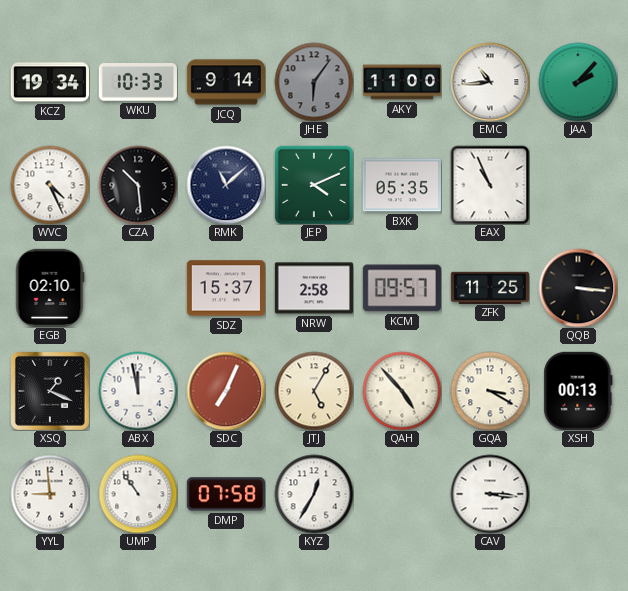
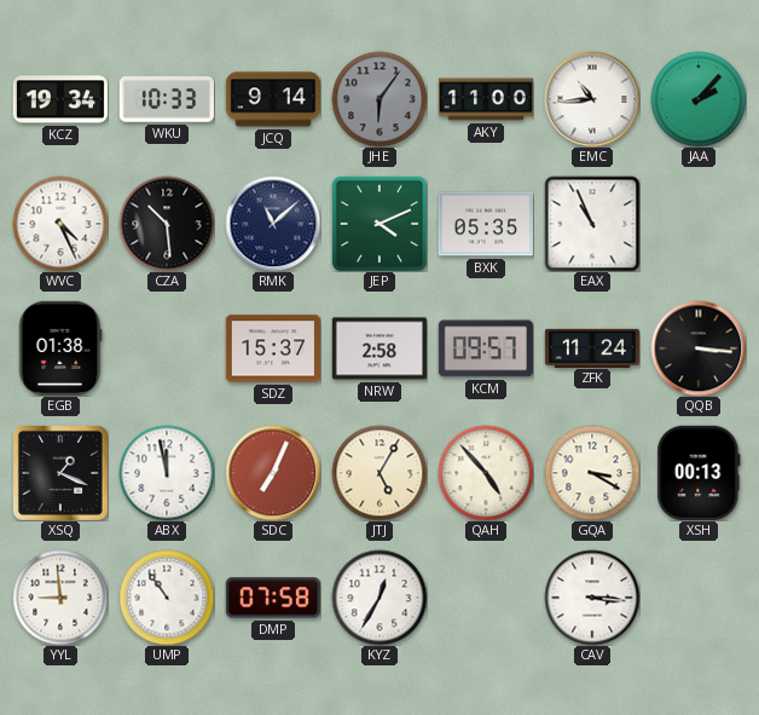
EGB: 02:10 -> 01:38
ZFK: 11:25 -> 11:24
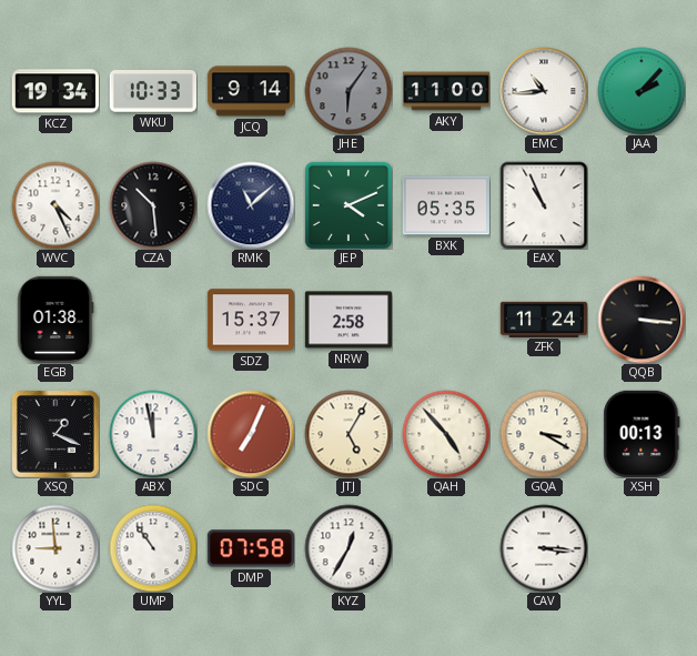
KCM: 09:57 -> none
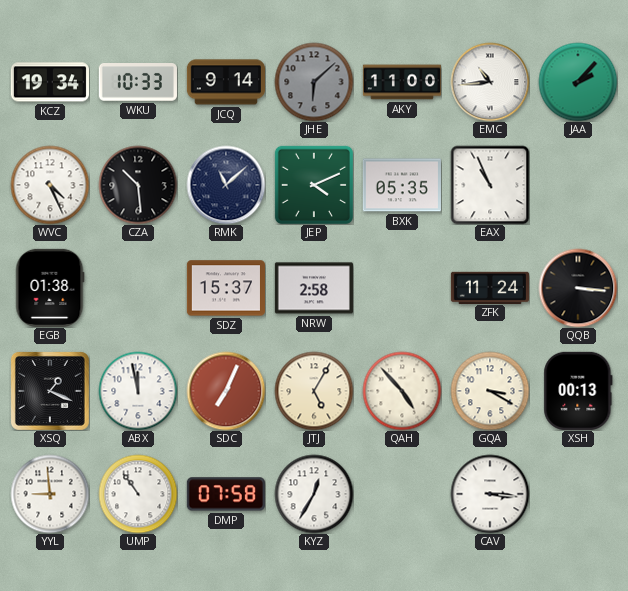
JHE: 6:06 -> 6:08
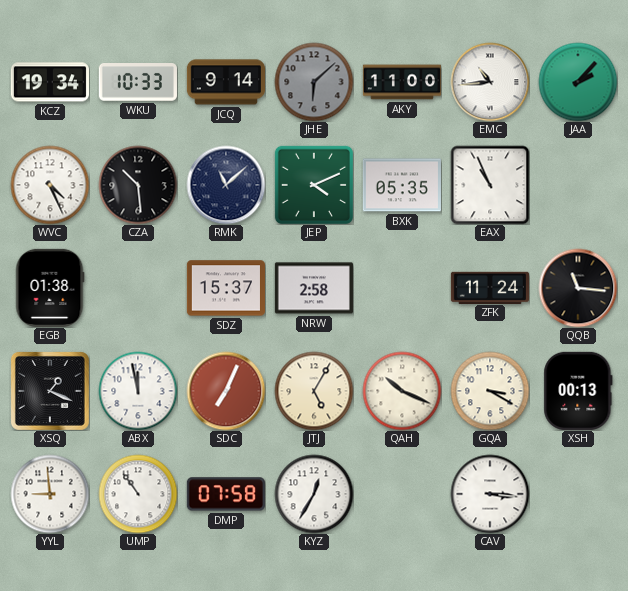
QQB: 3:16 -> 11:16
QAH: 4:53 -> 10:19
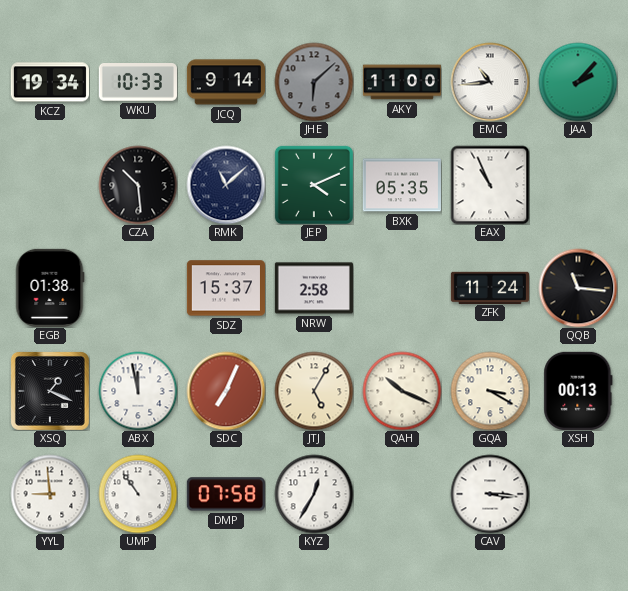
WVC: 4:26 -> none
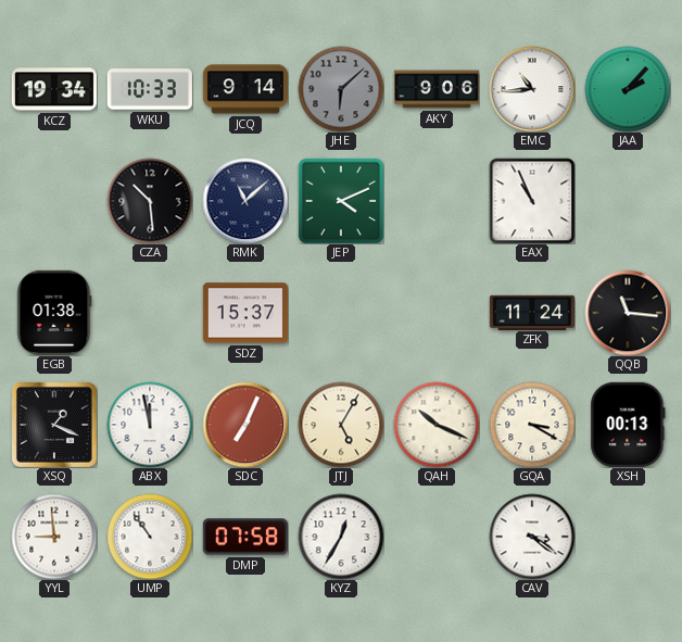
AKY: 11:00 -> 9:06
BXK: 05:35 -> none
NRW: 2:58 -> none
CAV: 3:16 -> 3:21
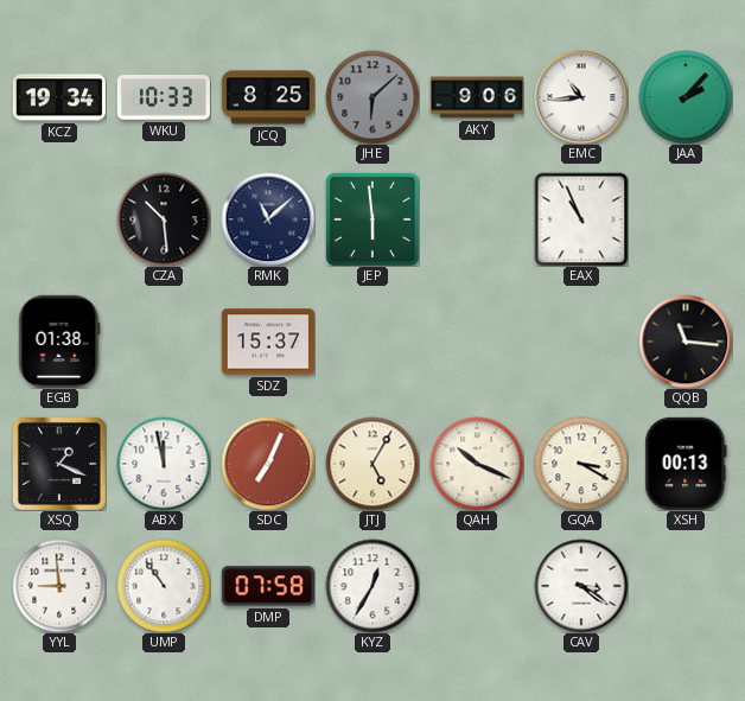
JCQ: 9:14 -> 8:25
JEP: 4:11 -> 5:59
ZFK: 11:24 -> none
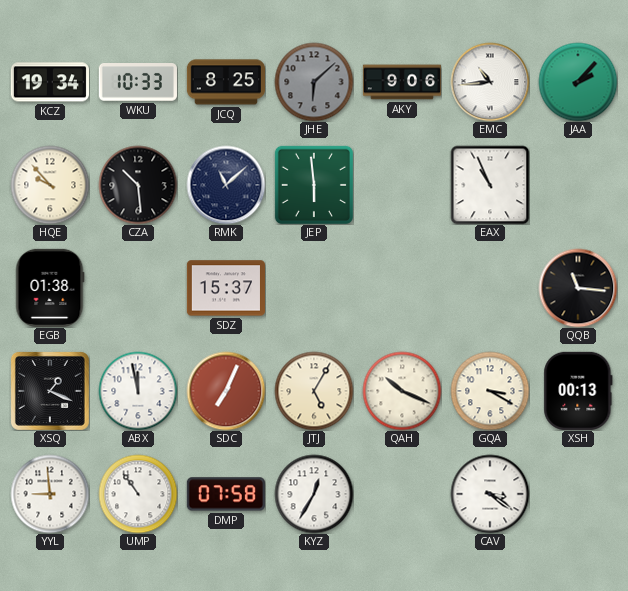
HQE: none -> 9:53
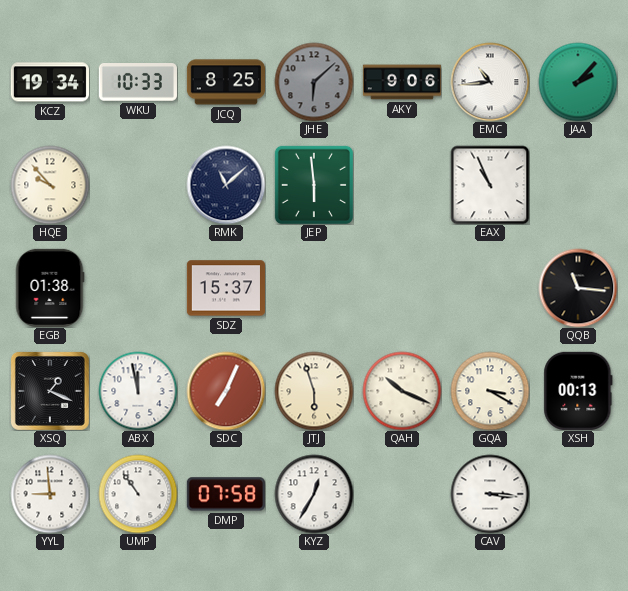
CZA: 10:29 -> none
JTJ: 5:05 -> 5:57
CAV: 3:21 -> 3:16
